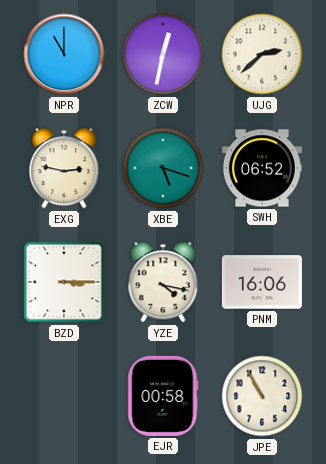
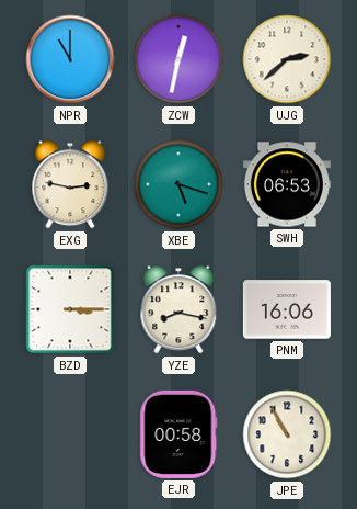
SWH: 06:52 -> 06:53
YZE: 4:17 -> 8:17
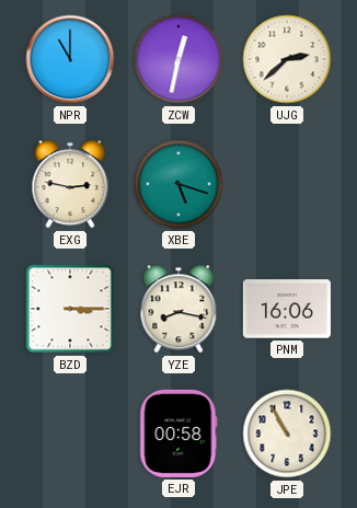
SWH: 06:53 -> none
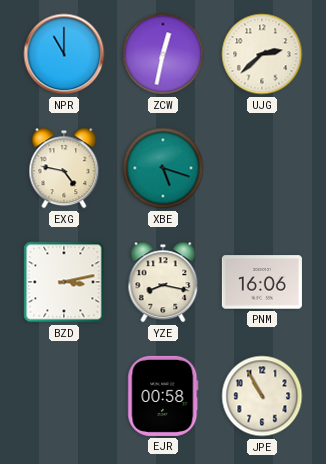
EXG: 2:47 -> 4:47
BZD: 3:15 -> 3:13
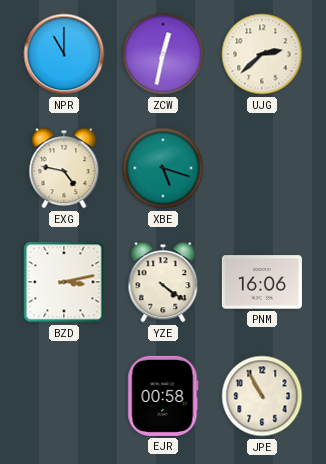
YZE: 8:17 -> 4:21
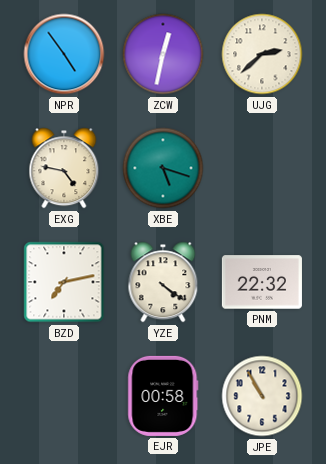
NPR: 11:00 -> 4:54
BZD: 3:13 -> 7:13
PNM: 16:06 -> 22:32
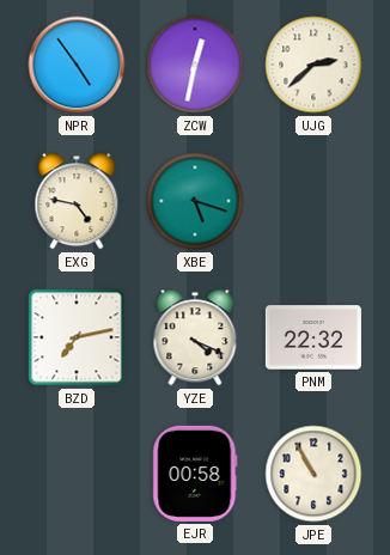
YZE: 4:21 -> 4:19
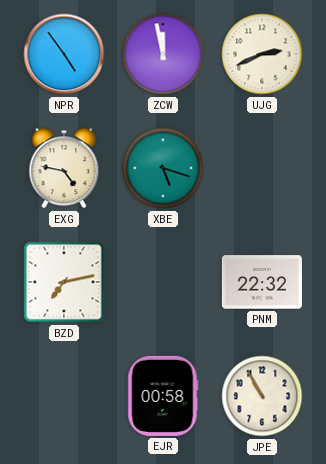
ZCW: 12:32 -> 11:58
UJG: 2:38 -> 2:41
YZE: 4:19 -> none
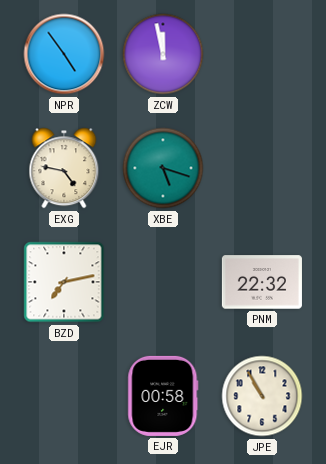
UJG: 2:41 -> none
